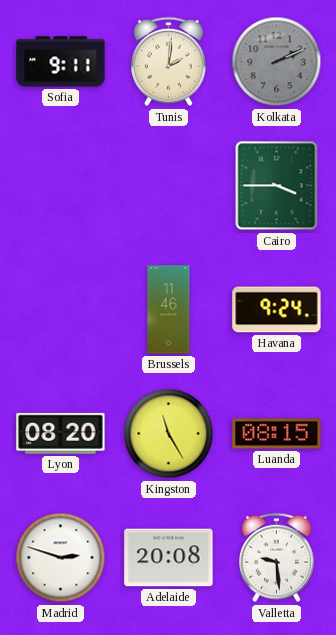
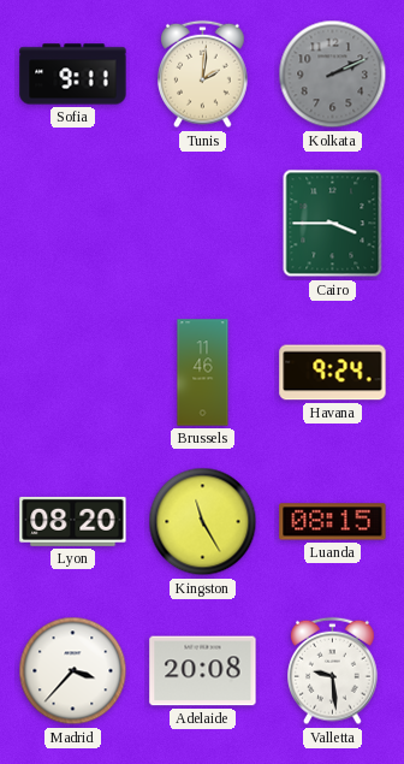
Madrid: 2:48 -> 3:37
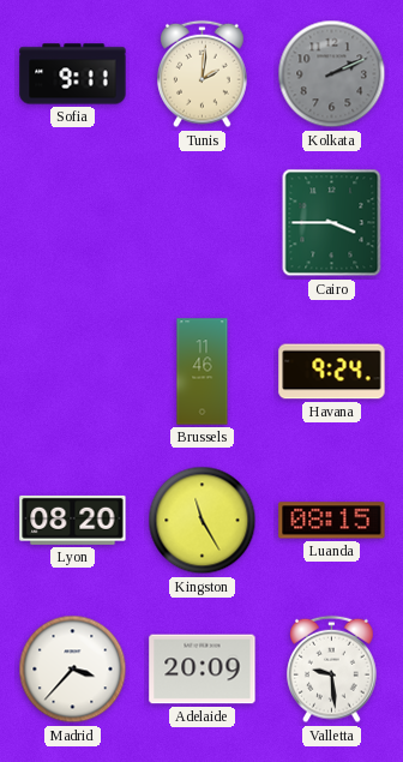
Adelaide: 20:08 -> 20:09
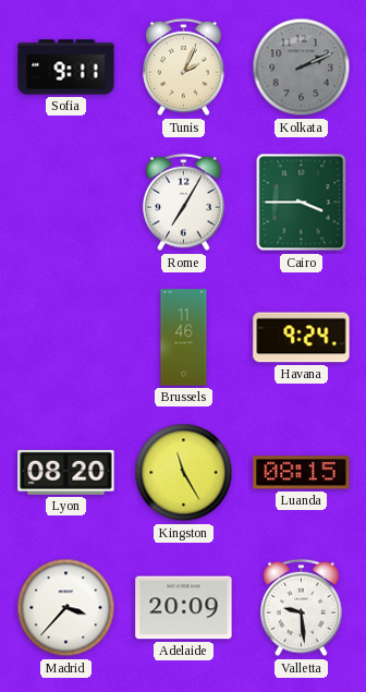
Tunis: 2:01 -> 2:04
Rome: none -> 7:05
